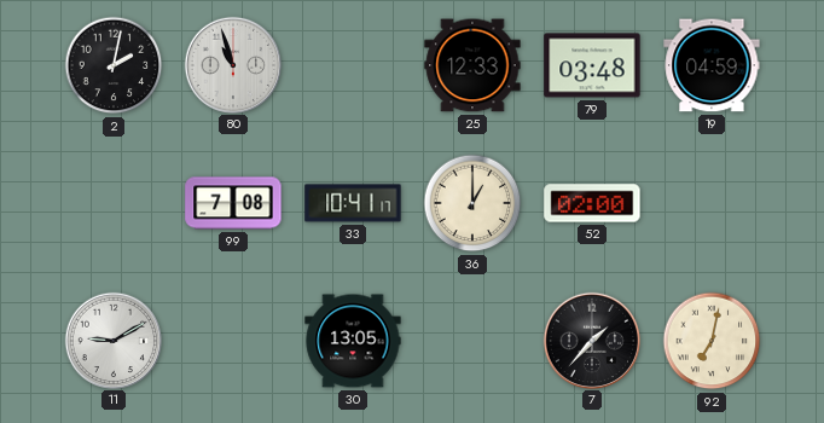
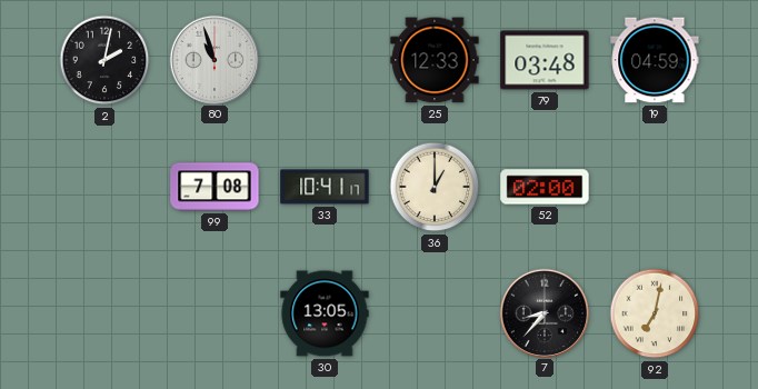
11: 9:10 -> none
7: 1:37 -> 8:37
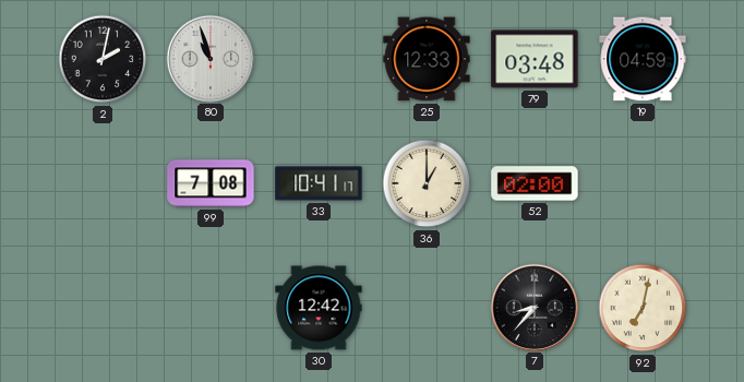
30: 13:05 -> 12:42
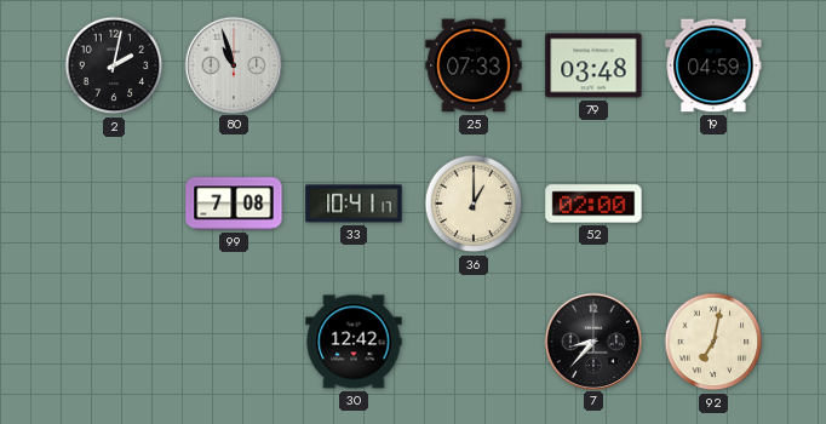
25: 12:33 -> 07:33
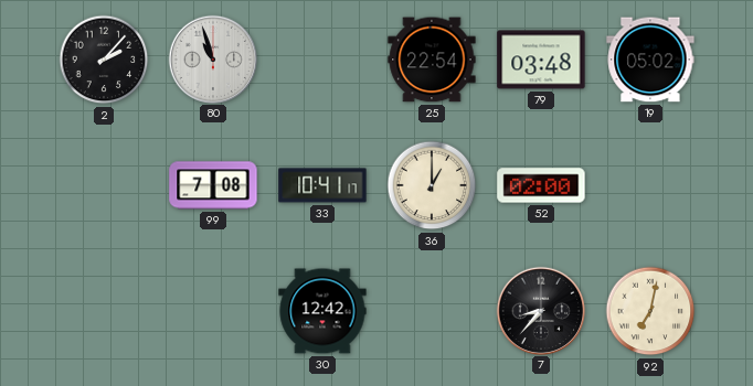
2: 2:02 -> 2:07
25: 07:33 -> 22:54
19: 04:59 -> 05:02
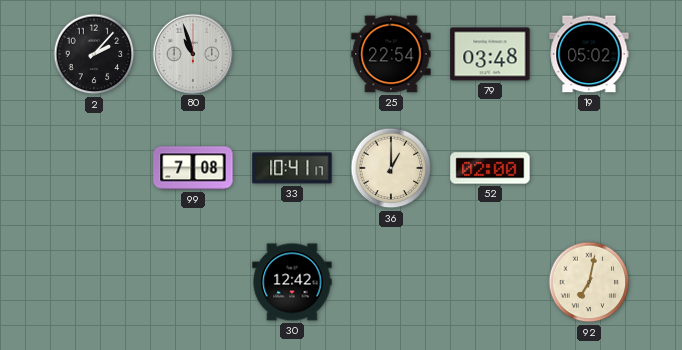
7: 8:37 -> none
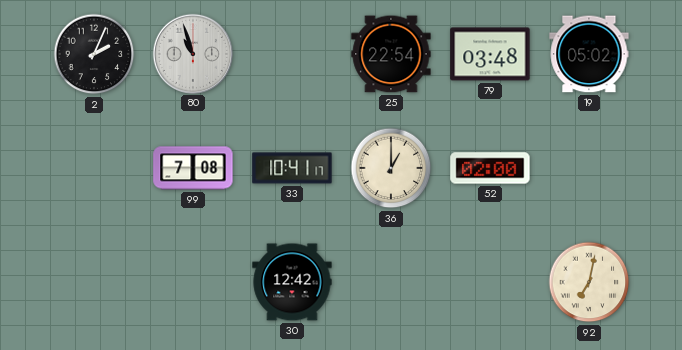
2: 2:07 -> 2:04
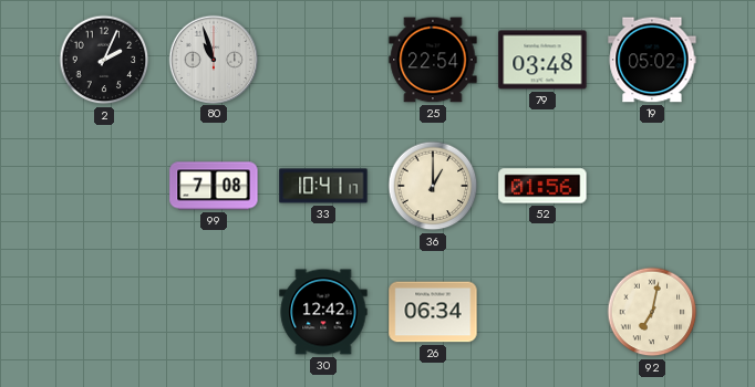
52: 02:00 -> 01:56
26: none -> 06:34
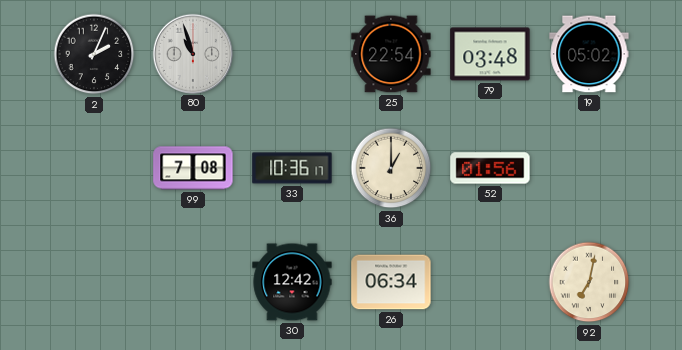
33: 10:41 -> 10:36
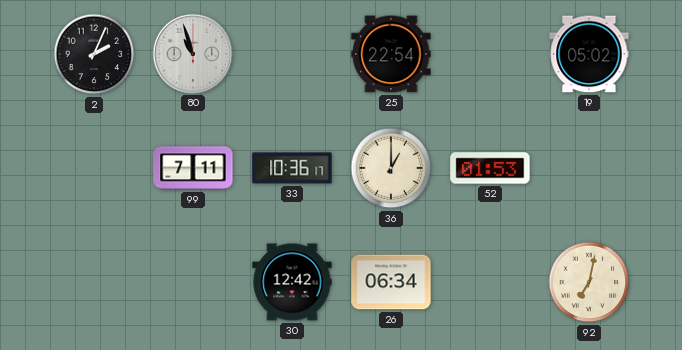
79: 03:48 -> none
99: 7:08 -> 7:11
52: 01:56 -> 01:53
